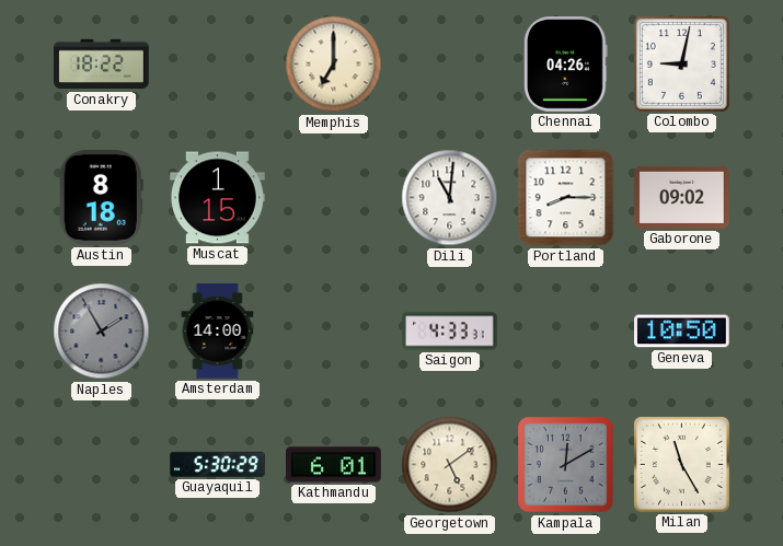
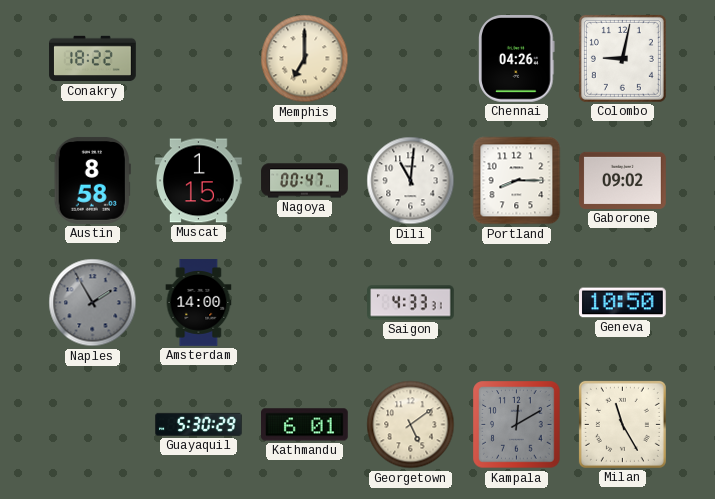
Austin: 8:18 -> 8:58
Nagoya: none -> 00:47
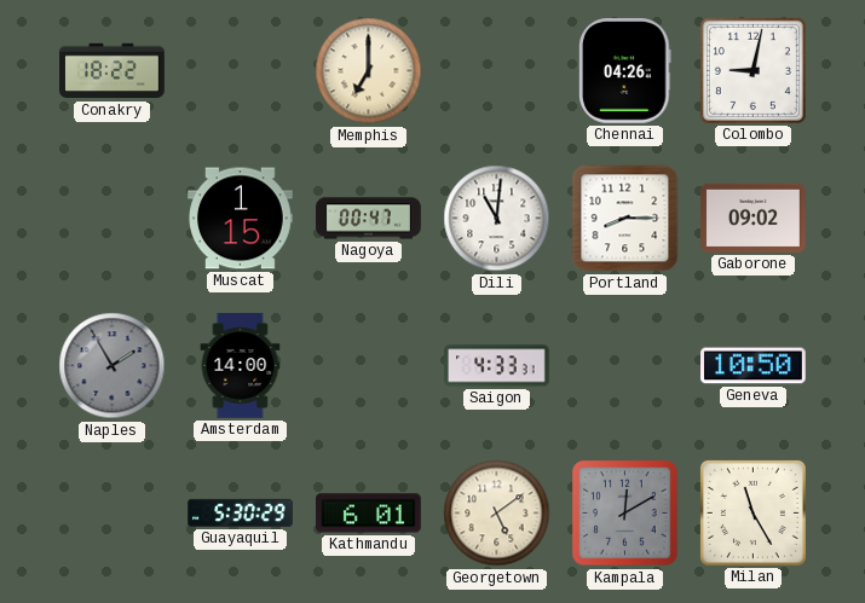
Austin: 8:58 -> none
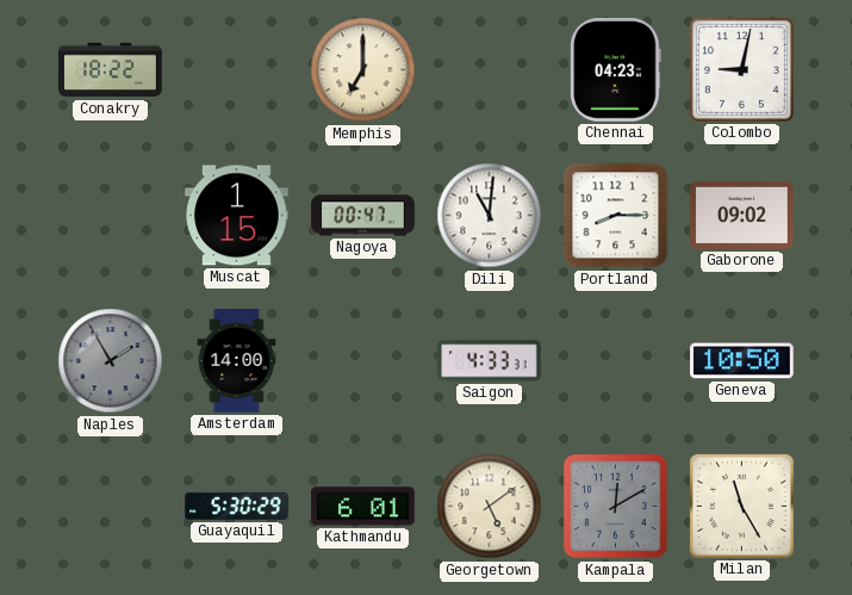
Chennai: 04:26 -> 04:23
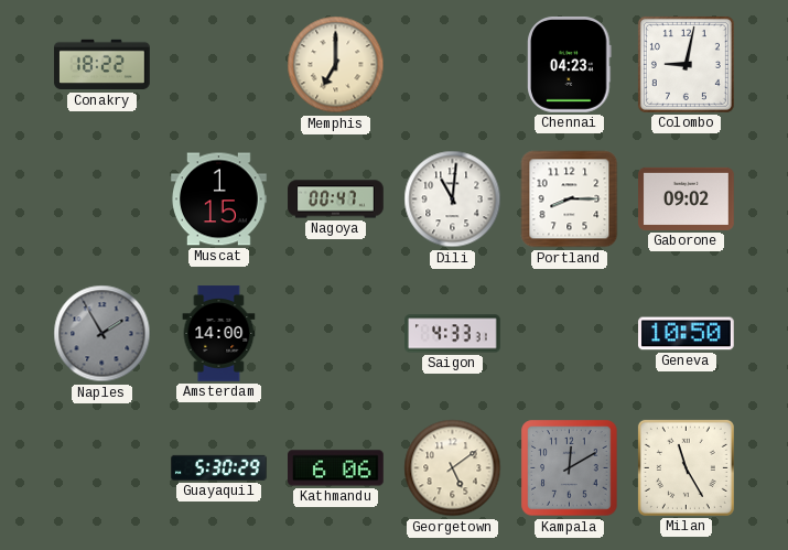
Kathmandu: 6:01 -> 6:06
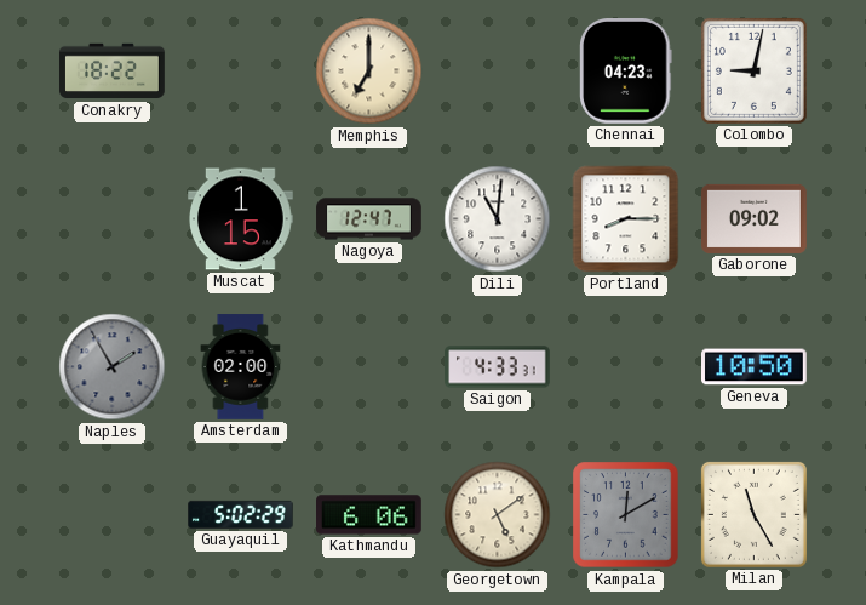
Nagoya: 00:47 -> 12:47
Amsterdam: 14:00 -> 02:00
Guayaquil: 5:30 -> 5:02
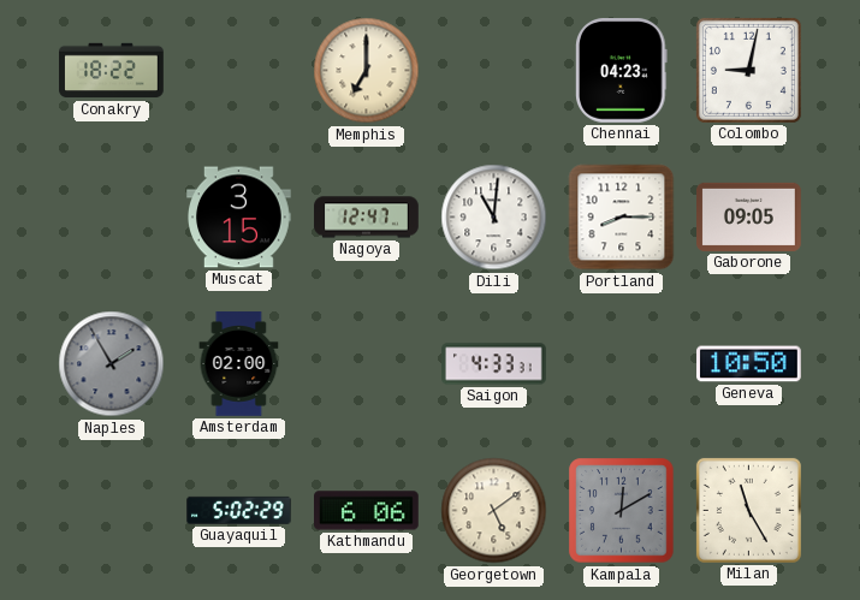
Muscat: 1:15 -> 3:15
Gaborone: 09:02 -> 09:05
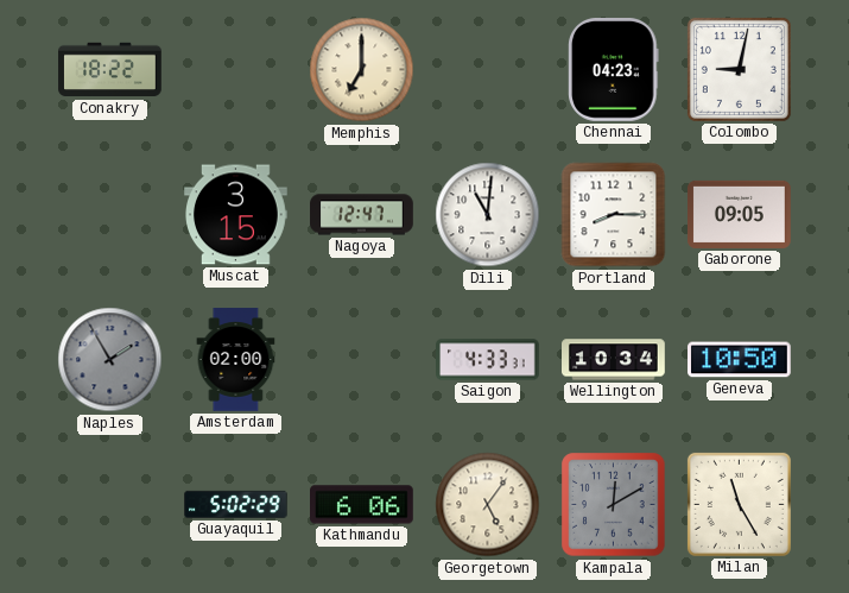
Wellington: none -> 10:34
Georgetown: 5:09 -> 5:06
